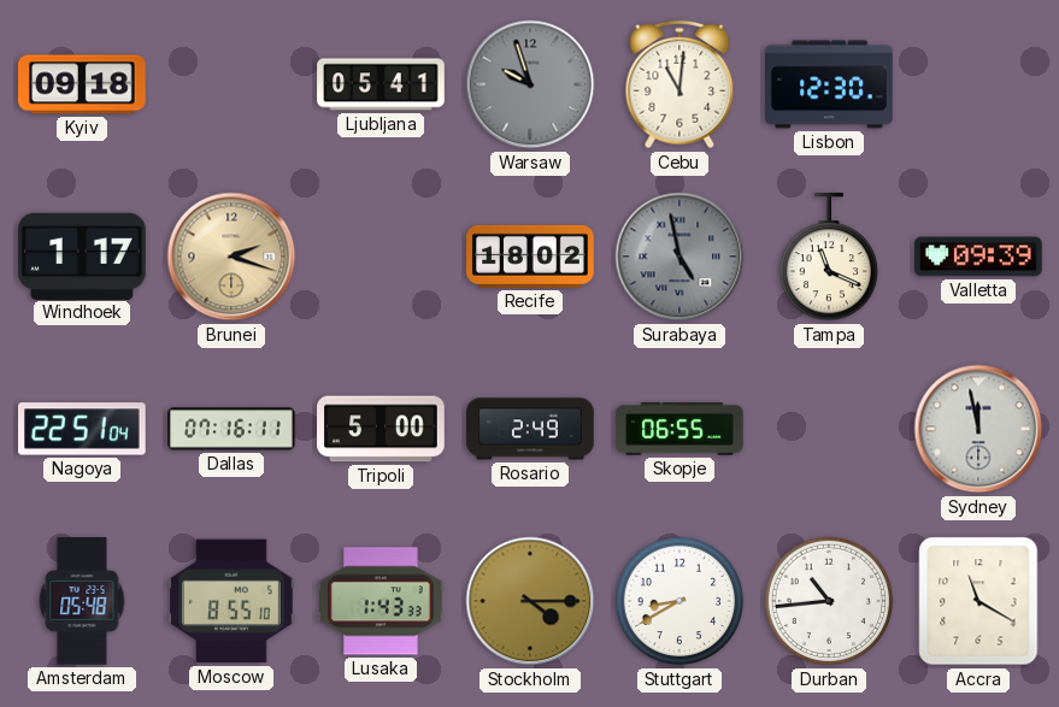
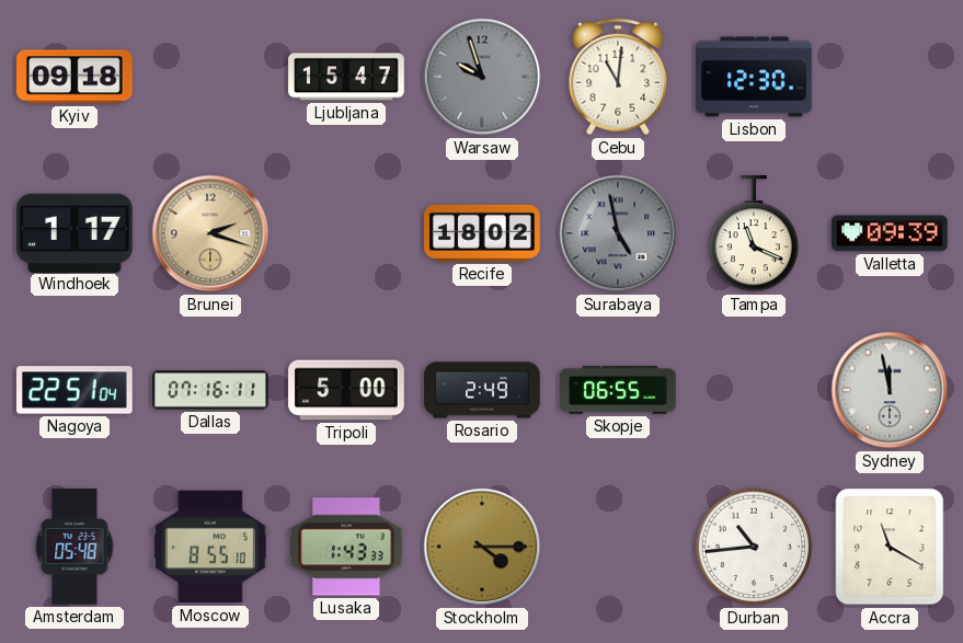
Ljubljana: 05:41 -> 15:47
Stuttgart: 8:40 -> none
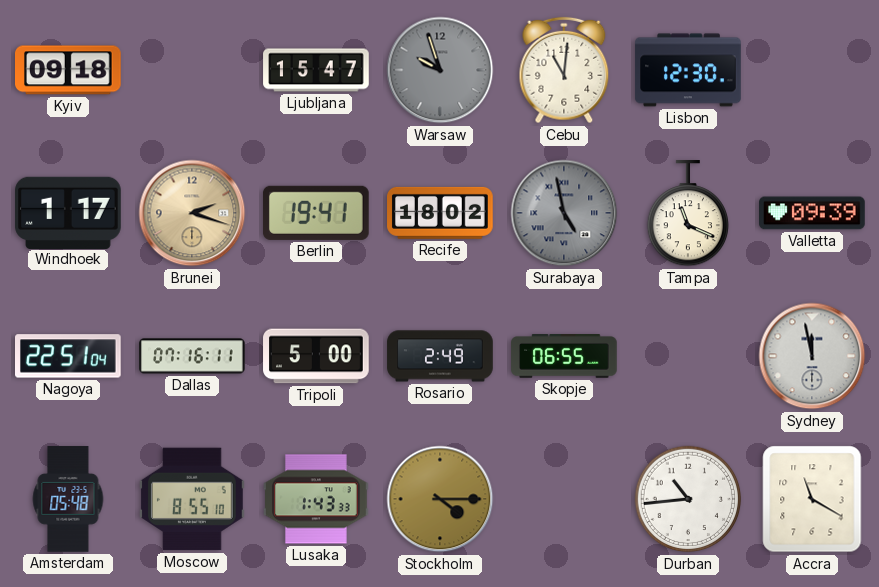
Berlin: none -> 19:41
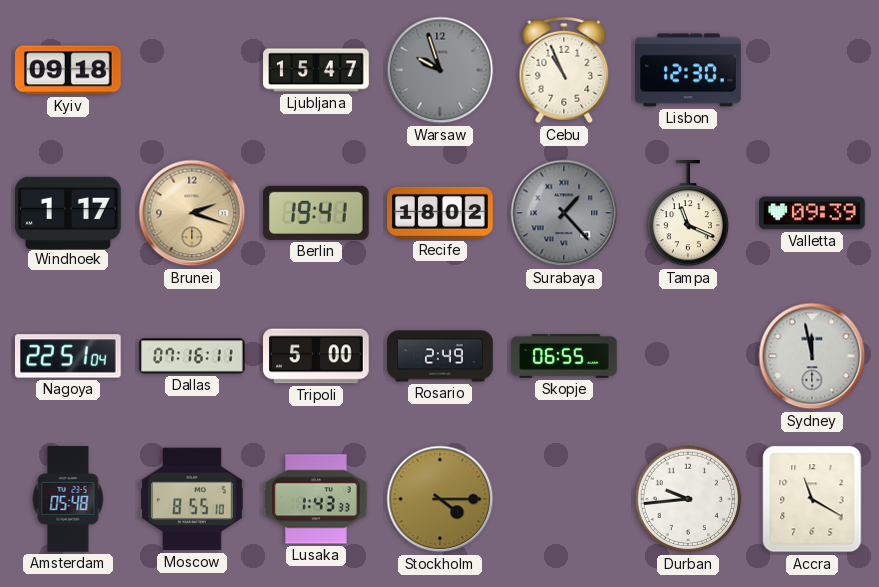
Cebu: 11:01 -> 10:56
Surabaya: 4:58 -> 1:23
Durban: 10:44 -> 9:44
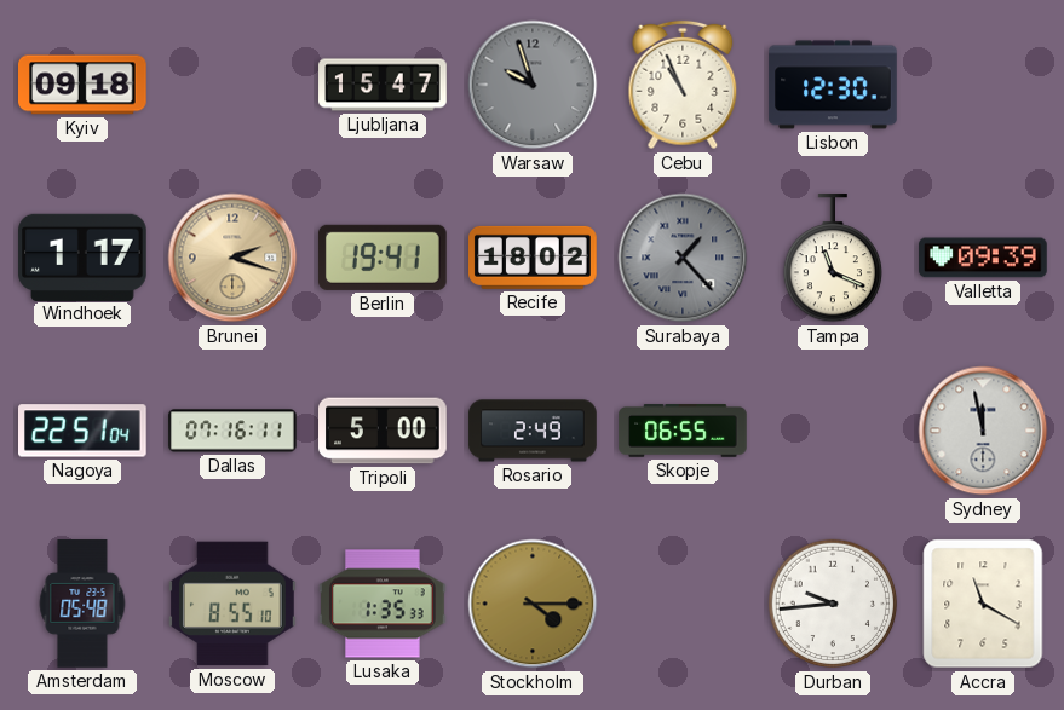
Lusaka: 1:43 -> 1:35
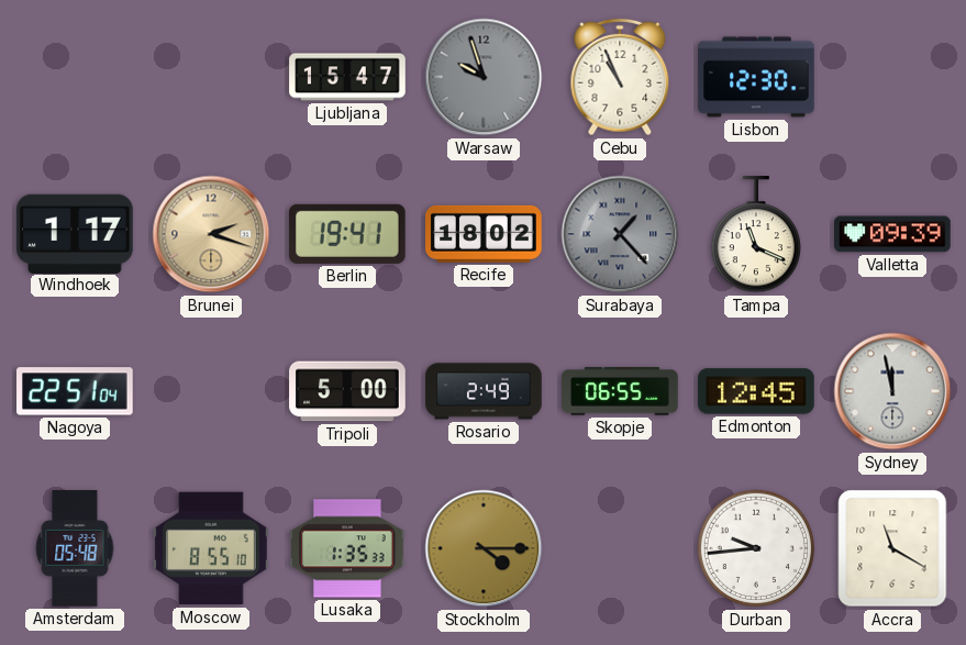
Kyiv: 09:18 -> none
Dallas: 07:16 -> none
Edmonton: none -> 12:45
